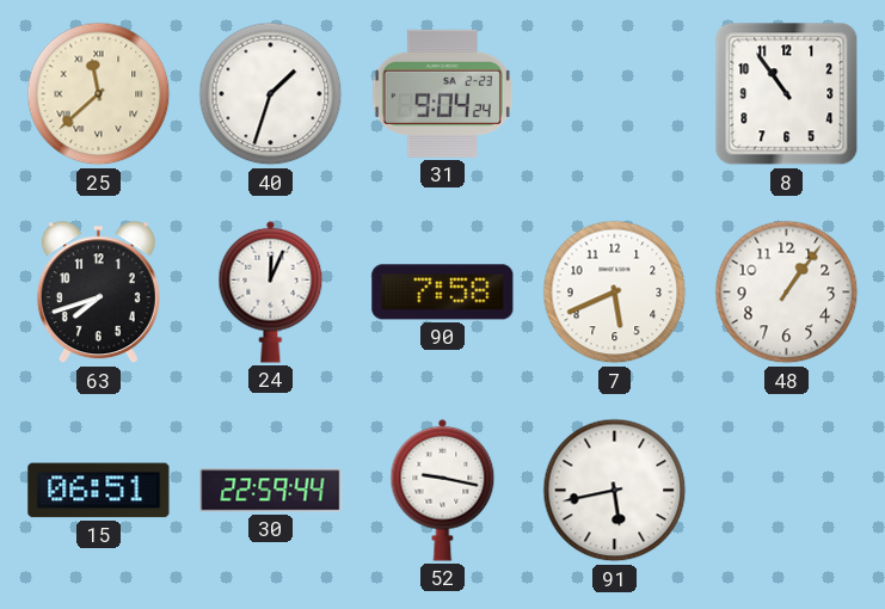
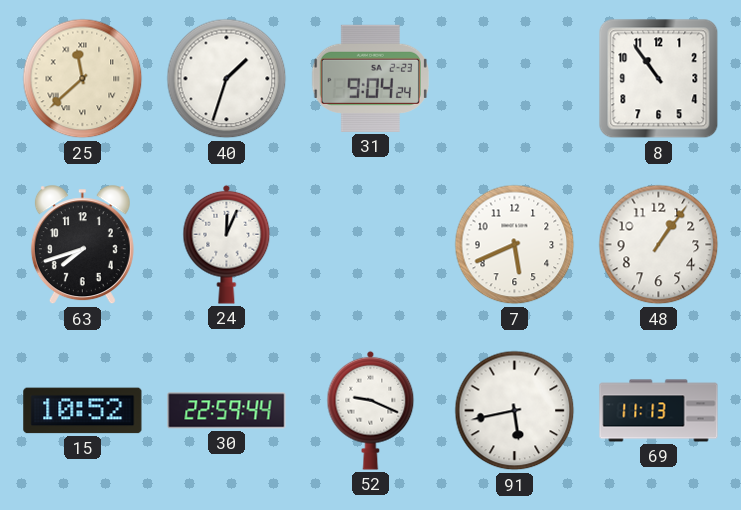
90: 7:58 -> none
15: 06:51 -> 10:52
52: 9:17 -> 9:19
69: none -> 11:13
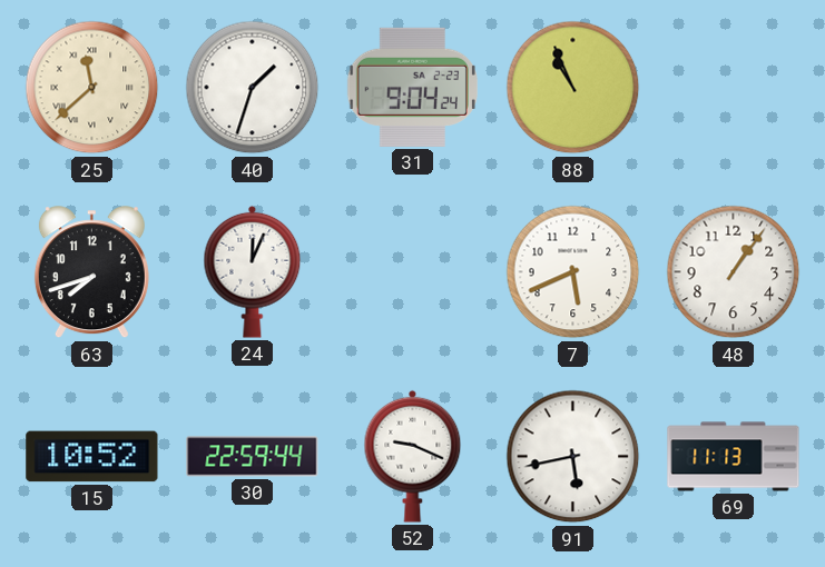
88: none -> 10:56
8: 10:54 -> none
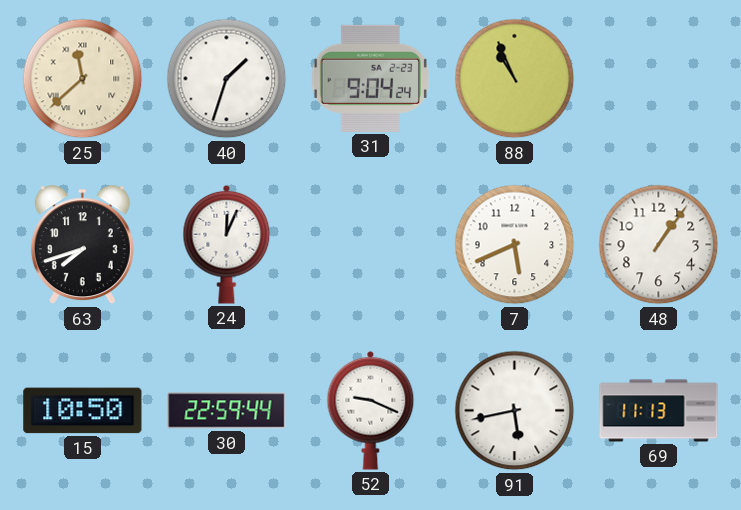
15: 10:52 -> 10:50
